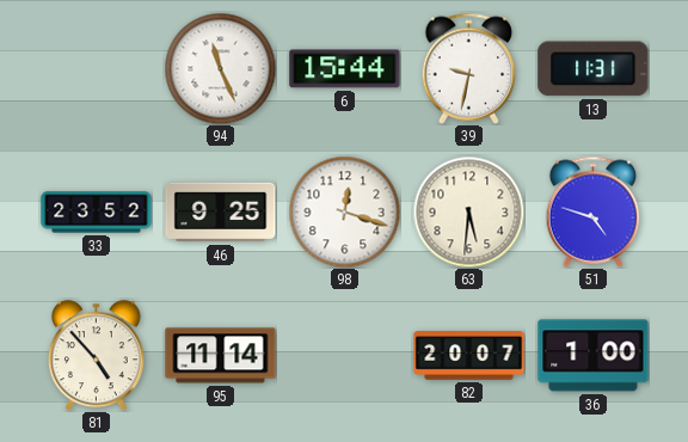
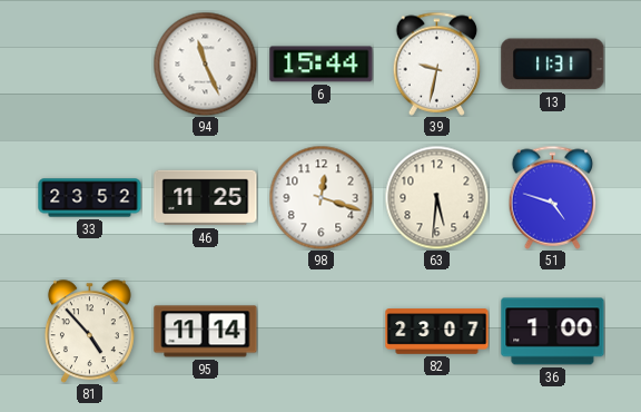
46: 9:25 -> 11:25
82: 20:07 -> 23:07
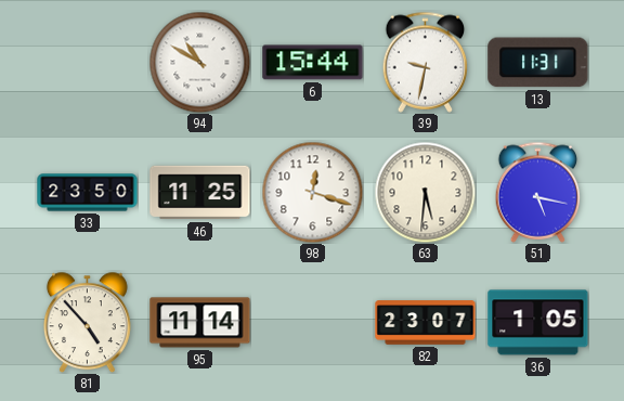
94: 11:26 -> 10:50
33: 23:52 -> 23:50
51: 4:48 -> 5:17
36: 1:00 -> 1:05
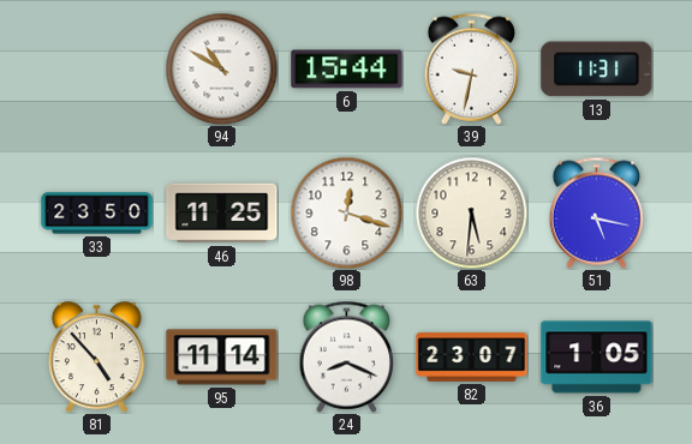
24: none -> 8:19
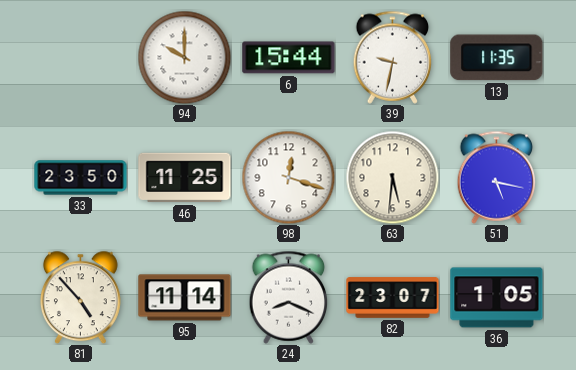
94: 10:50 -> 10:00
13: 11:31 -> 11:35
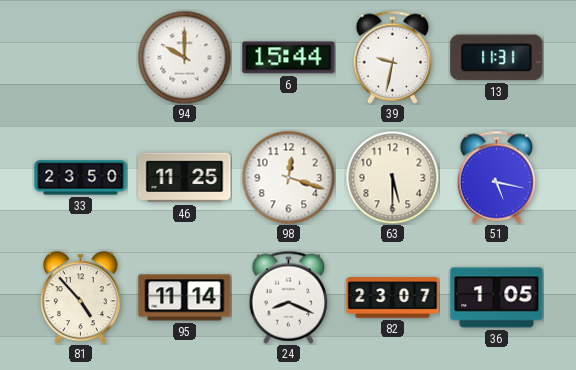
13: 11:35 -> 11:31
63: 5:31 -> 5:30
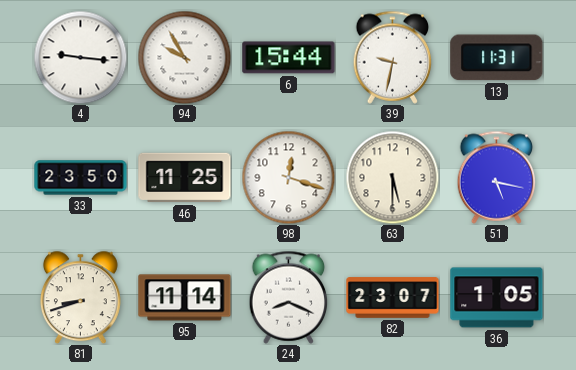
4: none -> 9:16
94: 10:00 -> 9:55
81: 4:53 -> 8:42
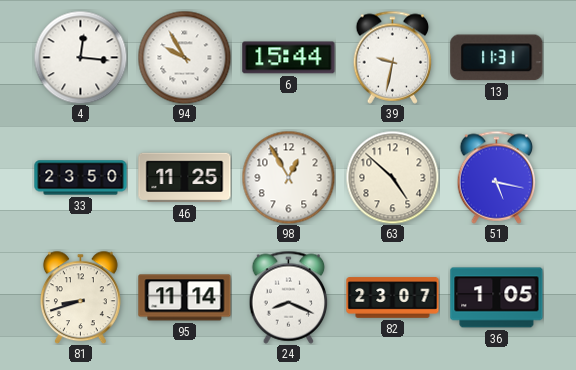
4: 9:16 -> 12:16
98: 12:18 -> 12:55
63: 5:30 -> 4:52
